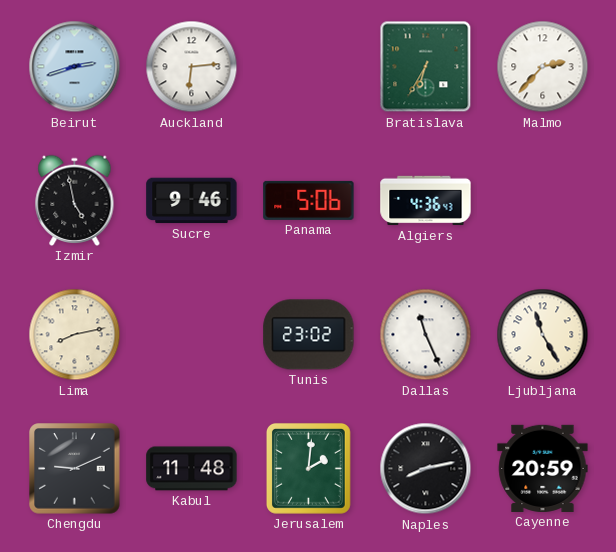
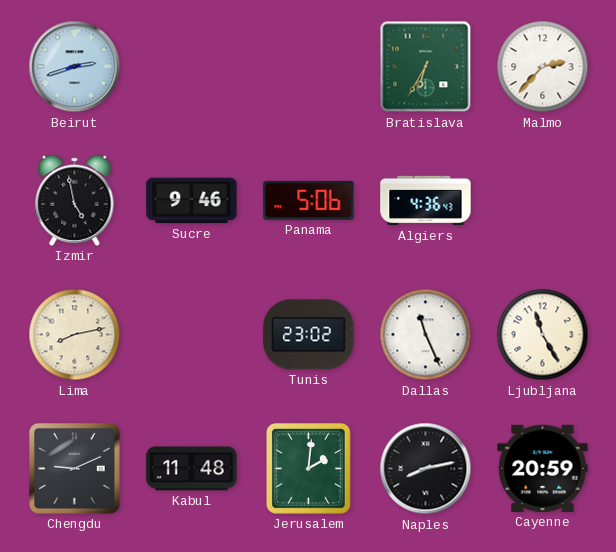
Auckland: 6:14 -> none
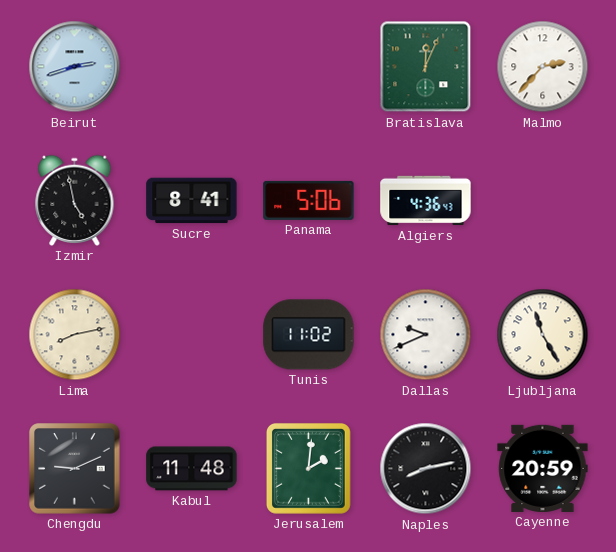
Bratislava: 6:35 -> 12:04
Sucre: 9:46 -> 8:41
Tunis: 23:02 -> 11:02
Dallas: 11:26 -> 9:41
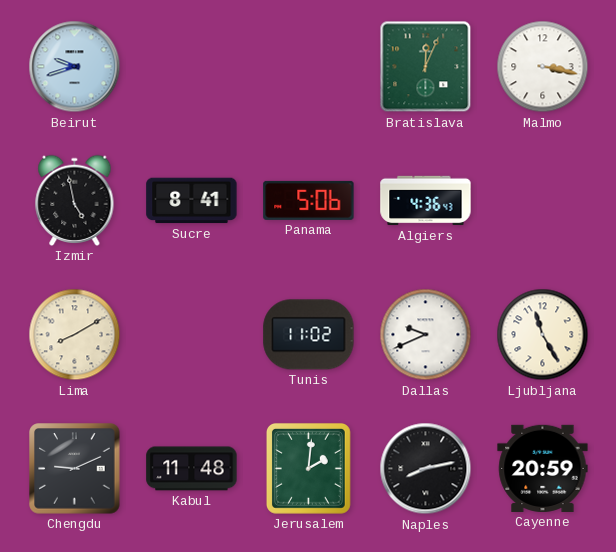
Beirut: 2:42 -> 9:42
Malmo: 2:37 -> 3:17
Lima: 8:13 -> 8:10
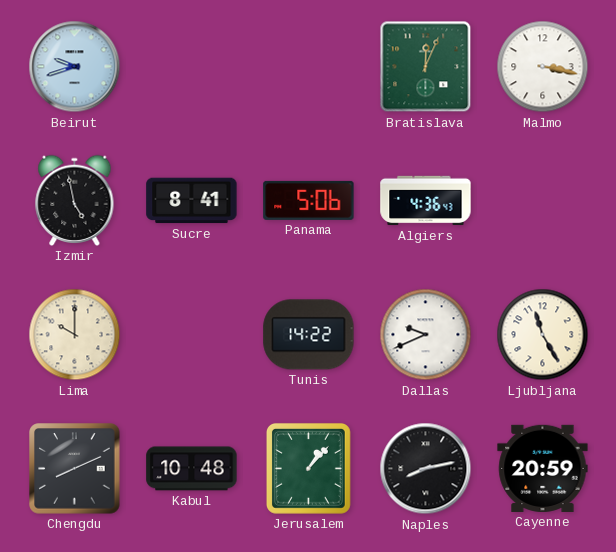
Lima: 8:10 -> 10:00
Tunis: 11:02 -> 14:22
Chengdu: 9:11 -> 8:11
Kabul: 11:48 -> 10:48
Jerusalem: 2:01 -> 1:07
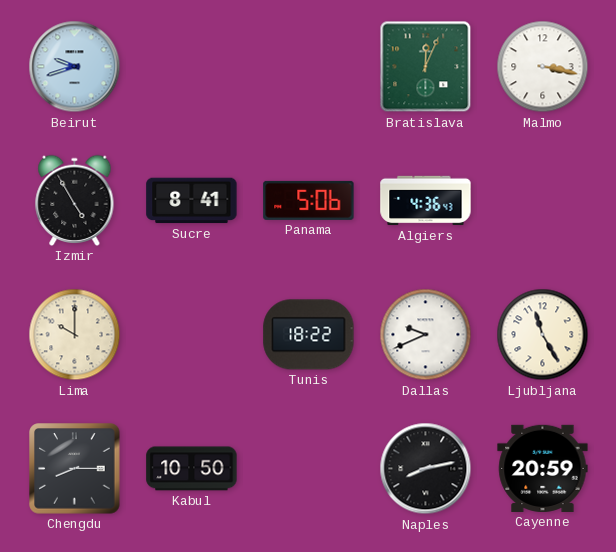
Izmir: 4:58 -> 4:55
Tunis: 14:22 -> 18:22
Chengdu: 8:11 -> 8:15
Kabul: 10:48 -> 10:50
Jerusalem: 1:07 -> none
